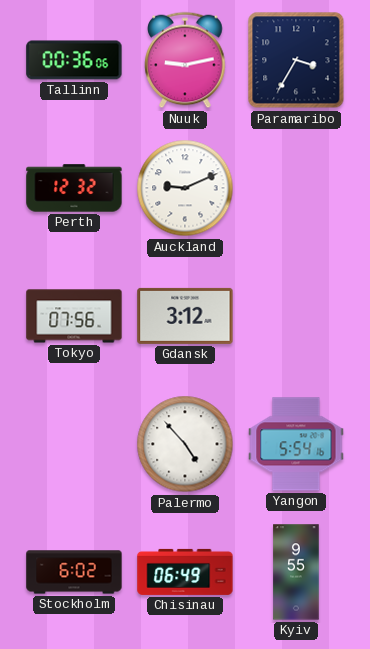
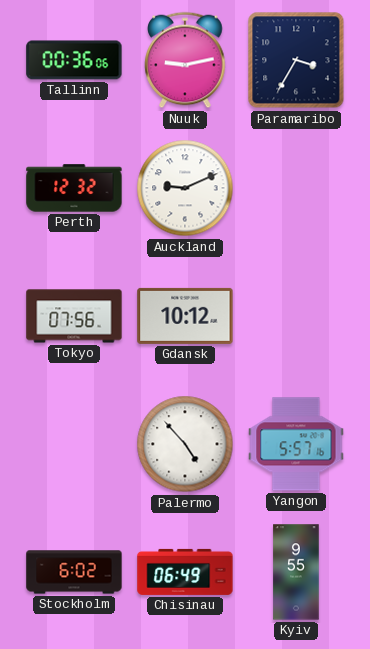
Gdansk: 3:12 -> 10:12
Yangon: 5:54 -> 5:57
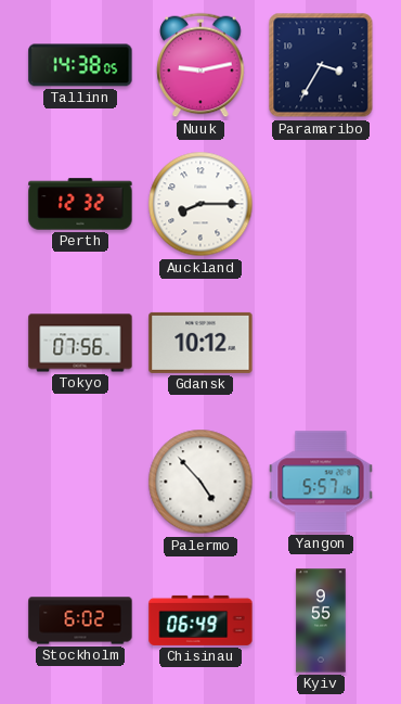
Tallinn: 00:36 -> 14:38
Auckland: 9:11 -> 8:15
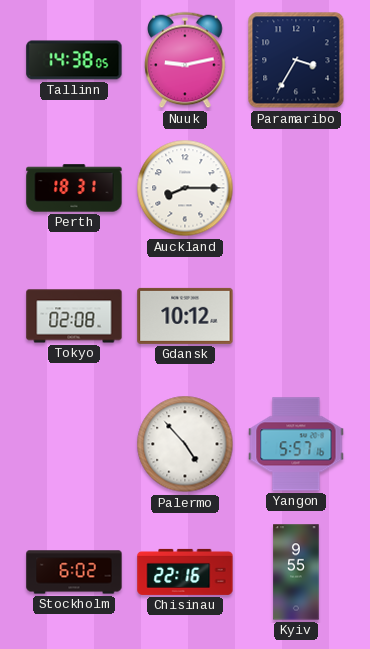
Perth: 12:32 -> 18:31
Tokyo: 07:56 -> 02:08
Chisinau: 06:49 -> 22:16
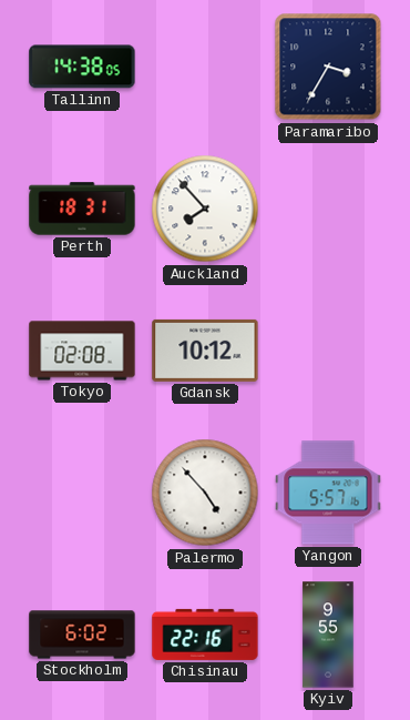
Nuuk: 9:13 -> none
Auckland: 8:15 -> 7:53
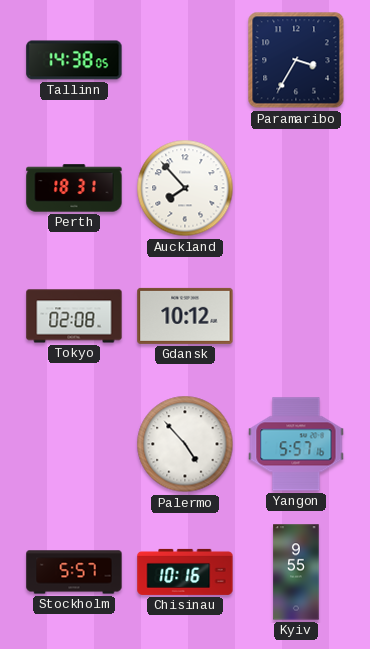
Stockholm: 6:02 -> 5:57
Chisinau: 22:16 -> 10:16
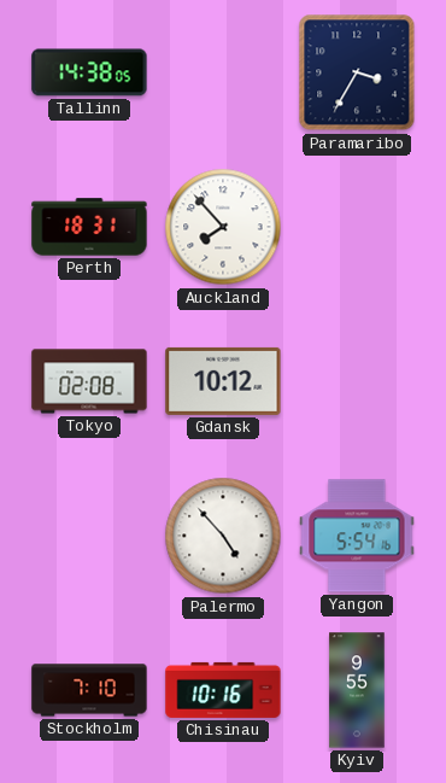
Yangon: 5:57 -> 5:54
Stockholm: 5:57 -> 7:10
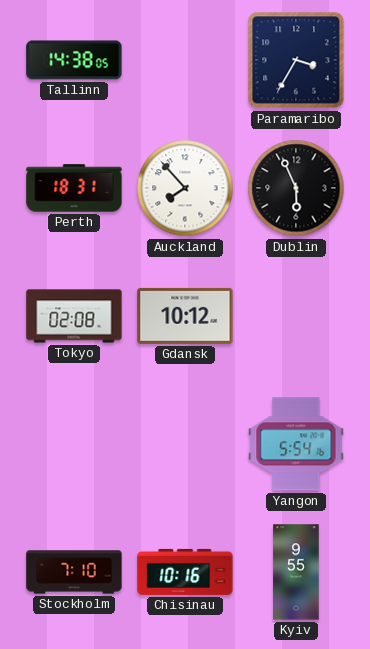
Dublin: none -> 5:56
Palermo: 4:53 -> none
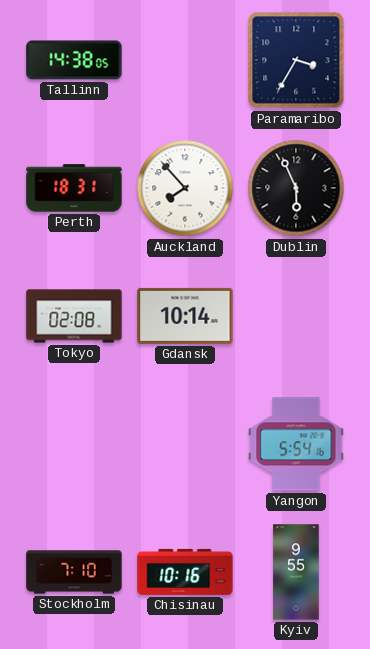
Gdansk: 10:12 -> 10:14
